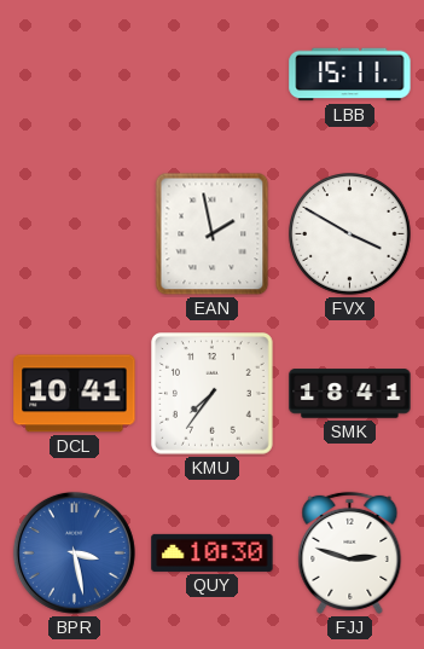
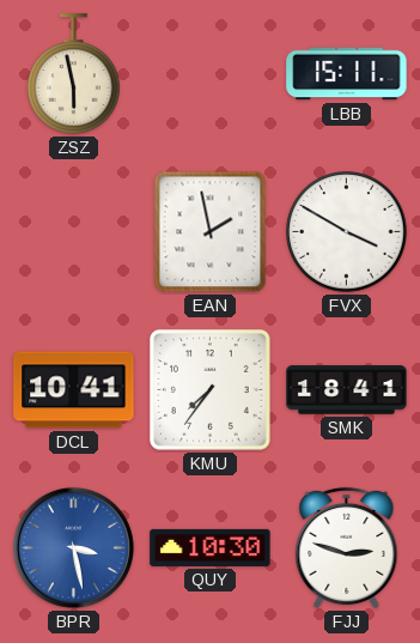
ZSZ: none -> 5:58
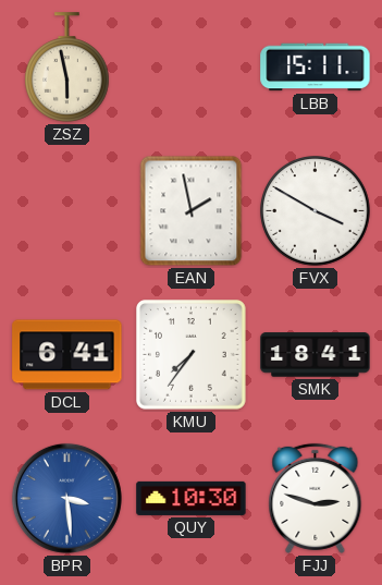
DCL: 10:41 -> 6:41
BPR: 3:28 -> 3:29
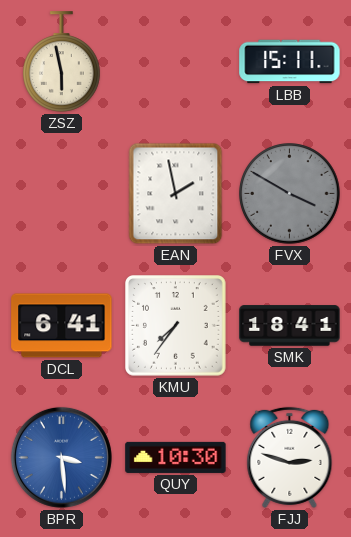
FVX dial: white -> grey
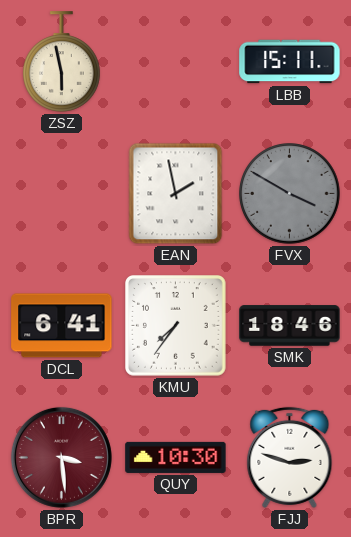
SMK: 18:41 -> 18:46
BPR dial: blue -> burgundy
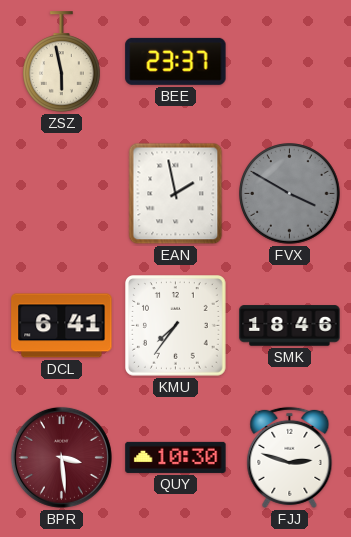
BEE: none -> 23:37
LBB: 15:11 -> none
